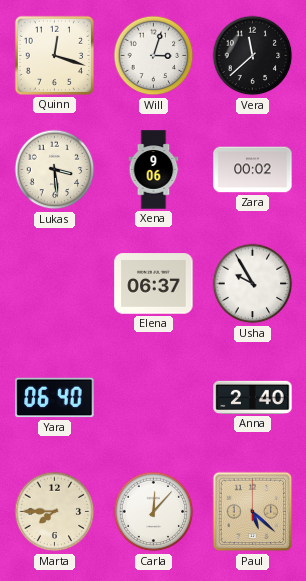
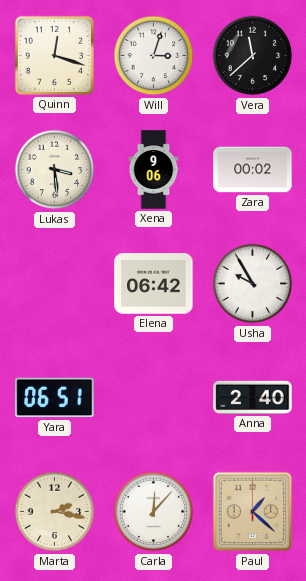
Elena: 06:37 -> 06:42
Yara: 06:40 -> 06:51
Marta: 7:45 -> 2:17
Paul: 5:22 -> 1:22
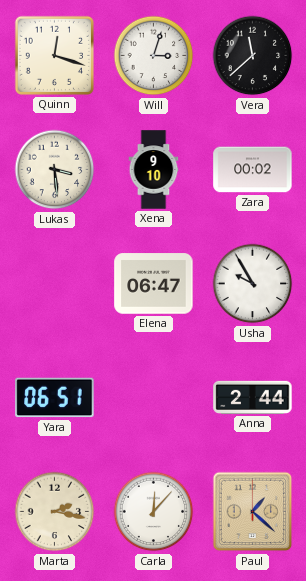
Xena: 9:06 -> 9:10
Elena: 06:42 -> 06:47
Anna: 2:40 -> 2:44
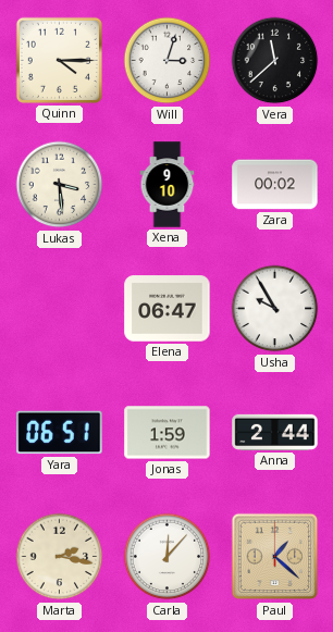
Quinn: 12:18 -> 4:15
Jonas: none -> 1:59
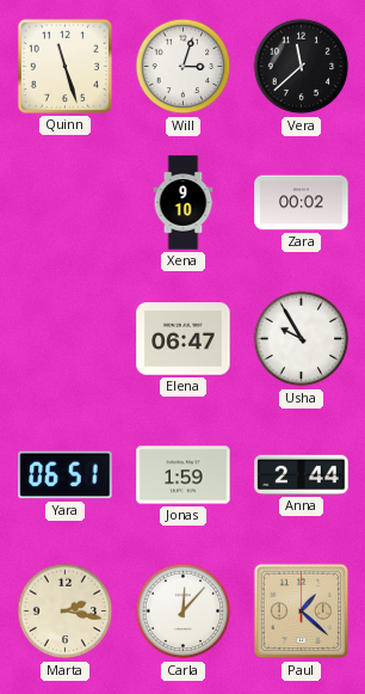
Quinn: 4:15 -> 11:27
Lukas: 3:29 -> none
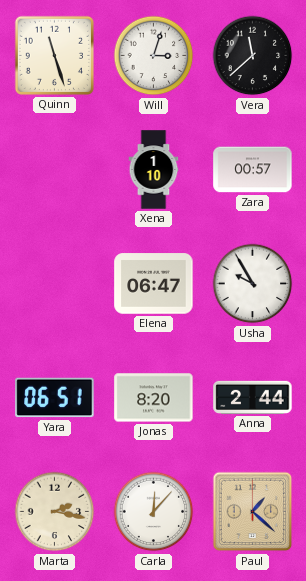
Xena: 9:10 -> 1:10
Zara: 00:02 -> 00:57
Jonas: 1:59 -> 8:20
